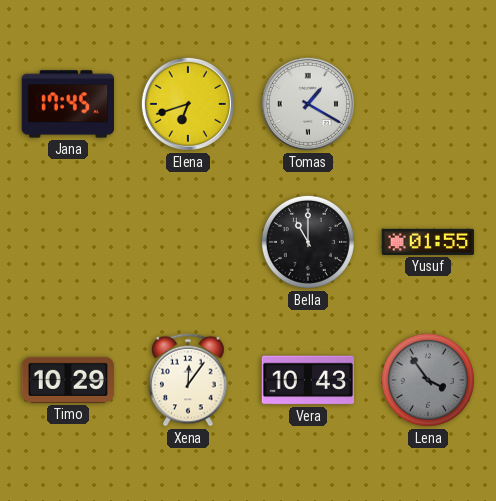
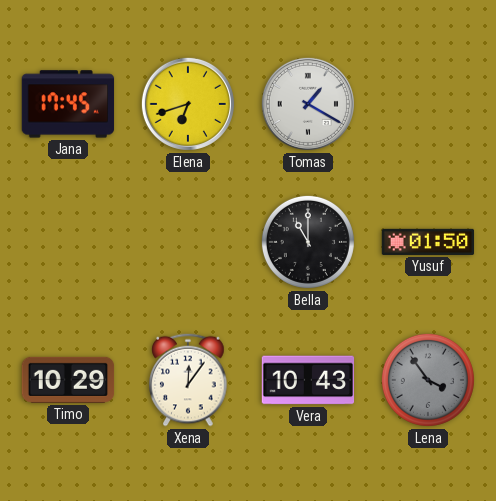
Yusuf: 01:55 -> 01:50
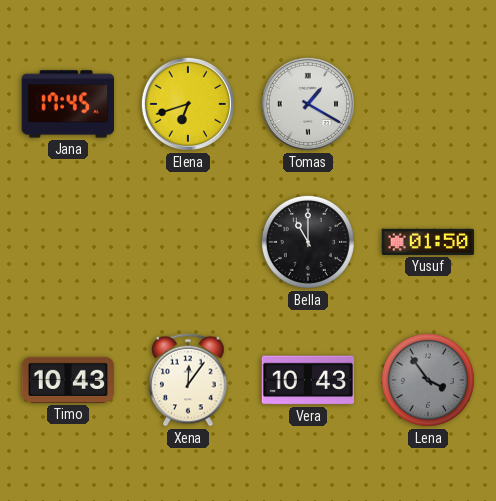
Timo: 10:29 -> 10:43
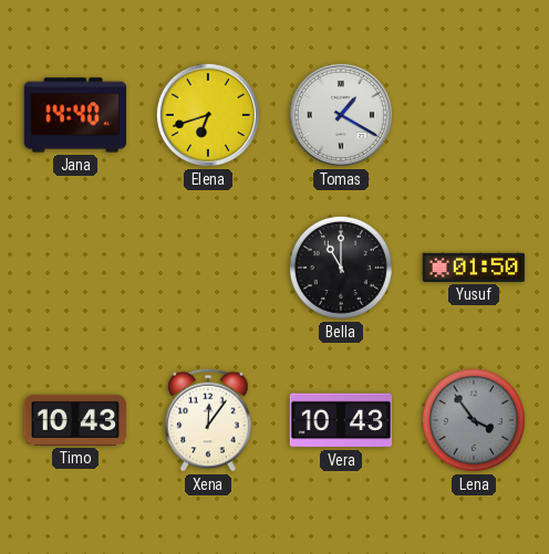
Jana: 17:45 -> 14:40
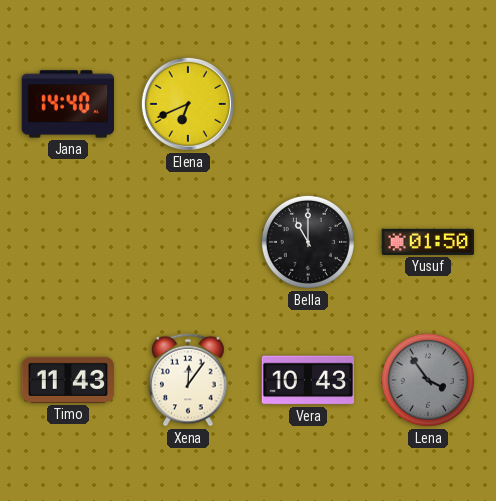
Elena: 6:42 -> 6:41
Tomas: 1:20 -> none
Timo: 10:43 -> 11:43
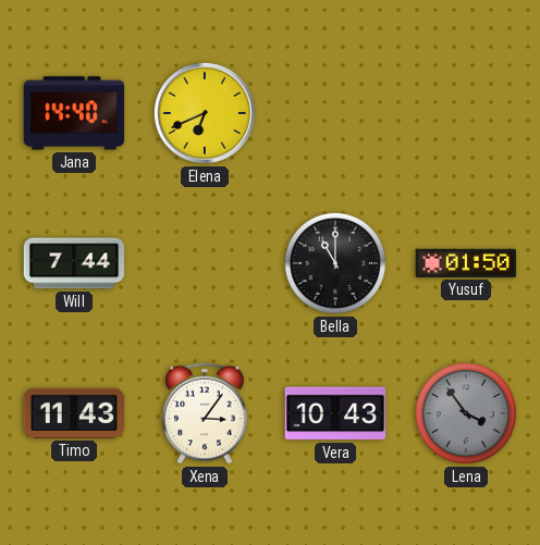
Will: none -> 7:44
Xena: 12:06 -> 3:06
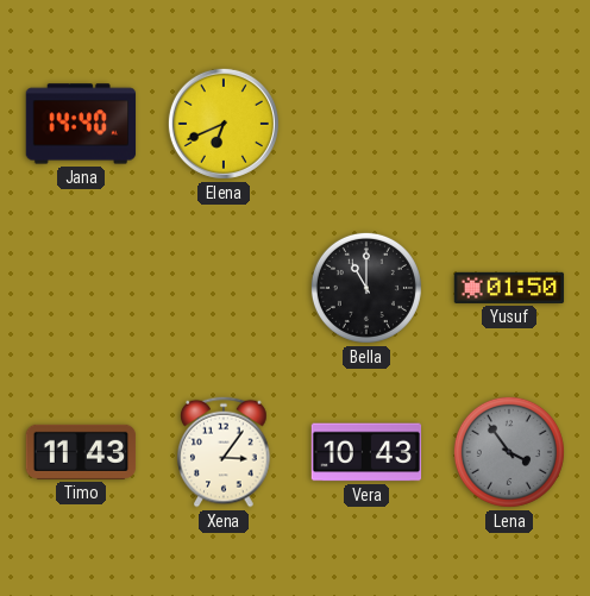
Will: 7:44 -> none
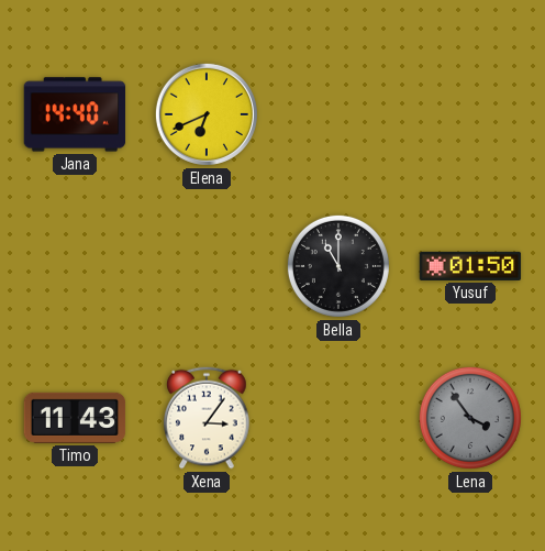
Vera: 10:43 -> none
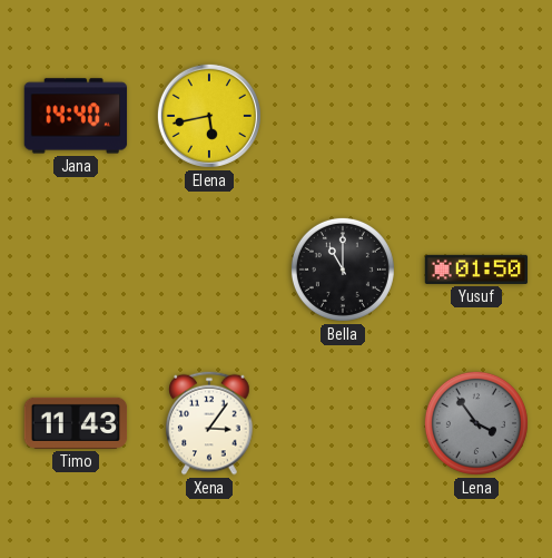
Elena: 6:41 -> 5:43
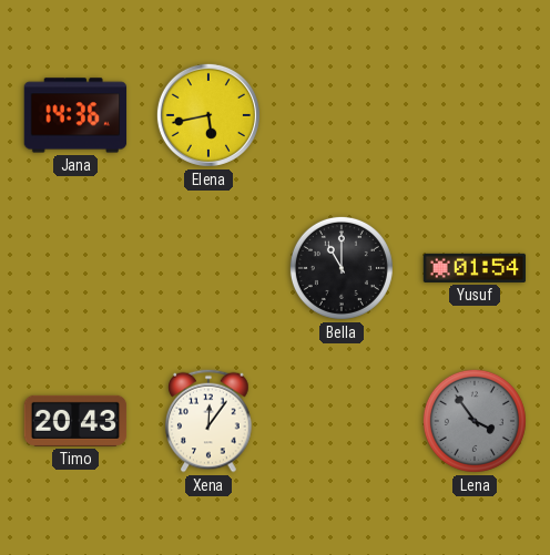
Jana: 14:40 -> 14:36
Yusuf: 01:50 -> 01:54
Timo: 11:43 -> 20:43
Xena: 3:06 -> 12:06
